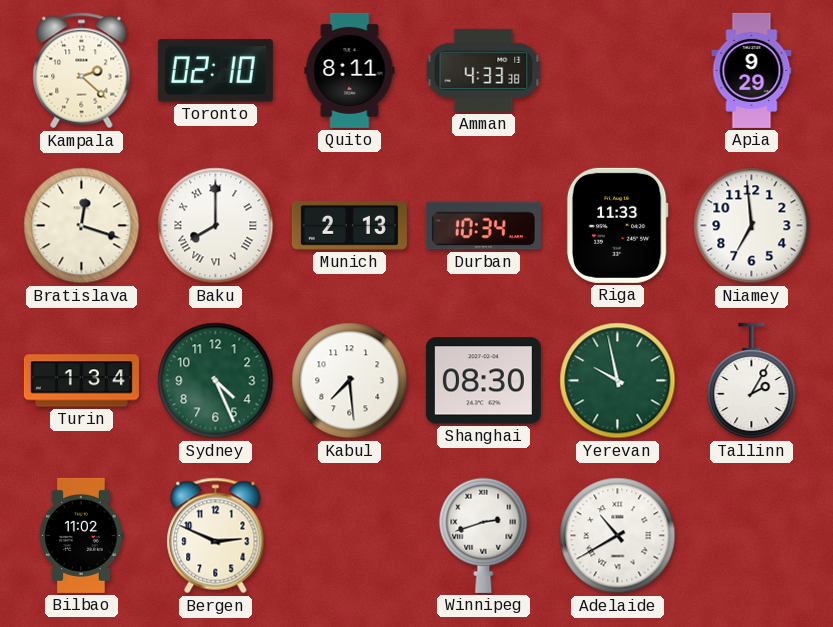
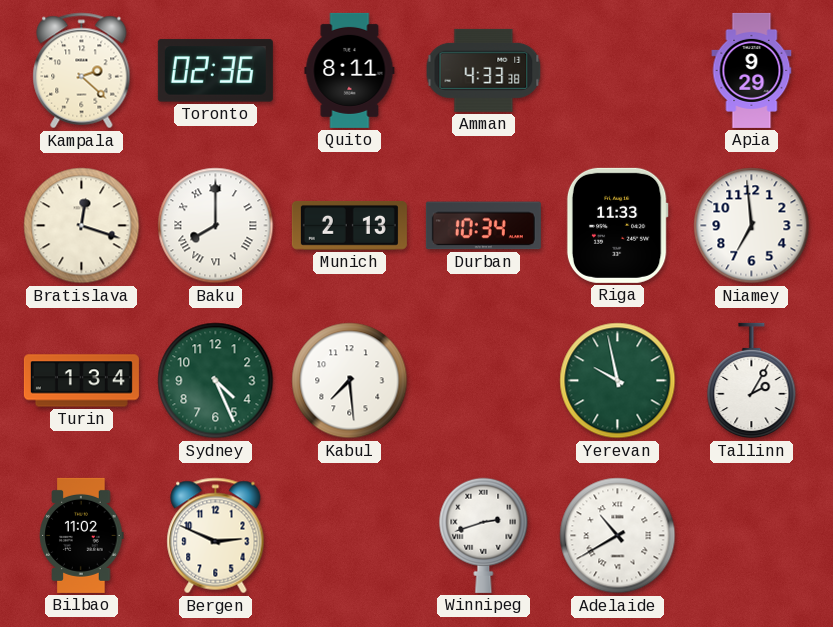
Toronto: 02:10 -> 02:36
Shanghai: 08:30 -> none
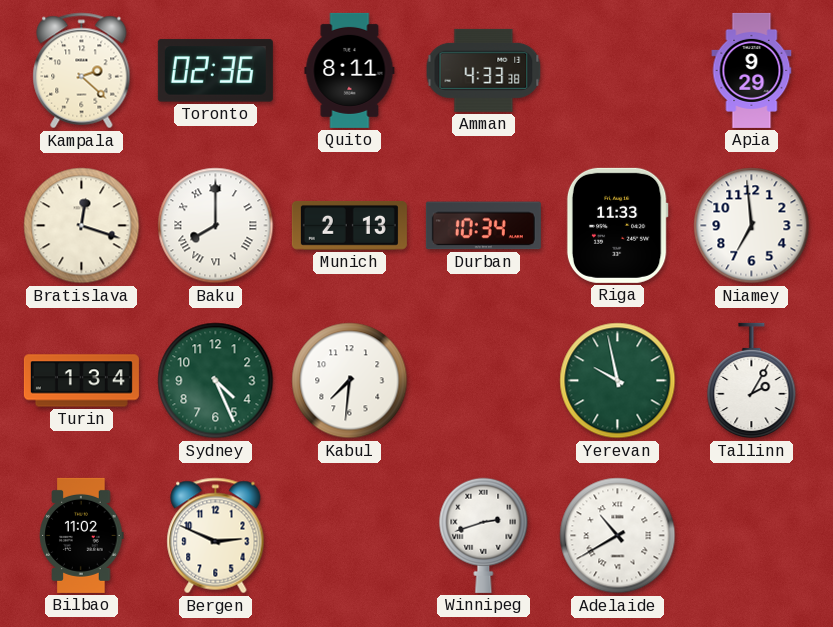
Kabul: 7:29 -> 7:31
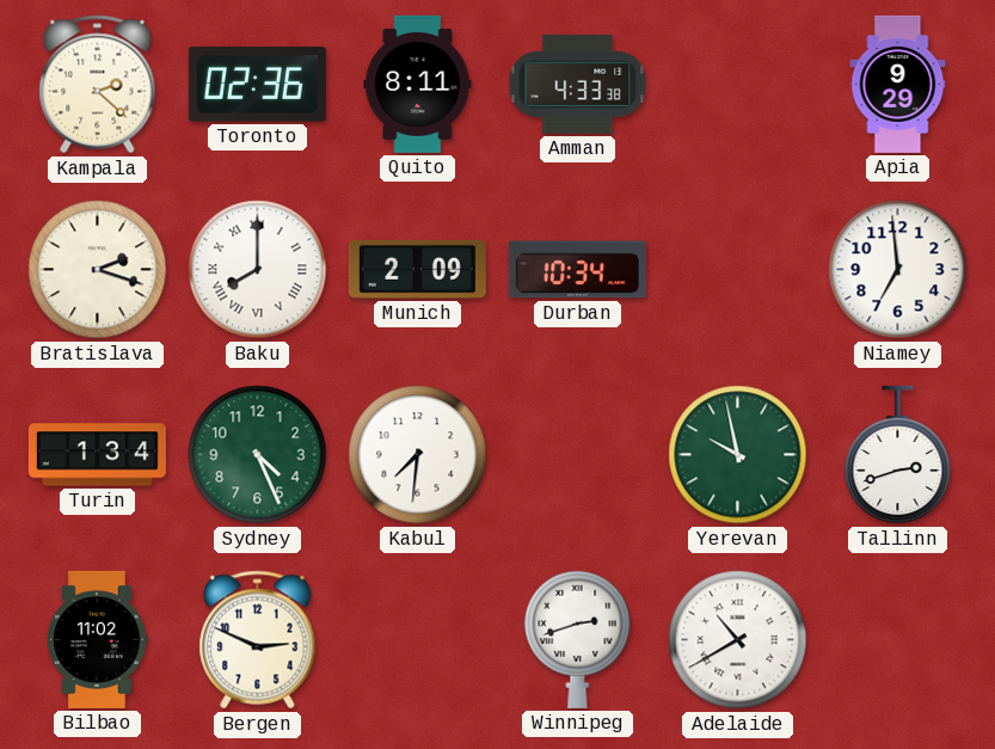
Bratislava: 12:18 -> 2:18
Munich: 2:13 -> 2:09
Riga: 11:33 -> none
Tallinn: 2:05 -> 2:42
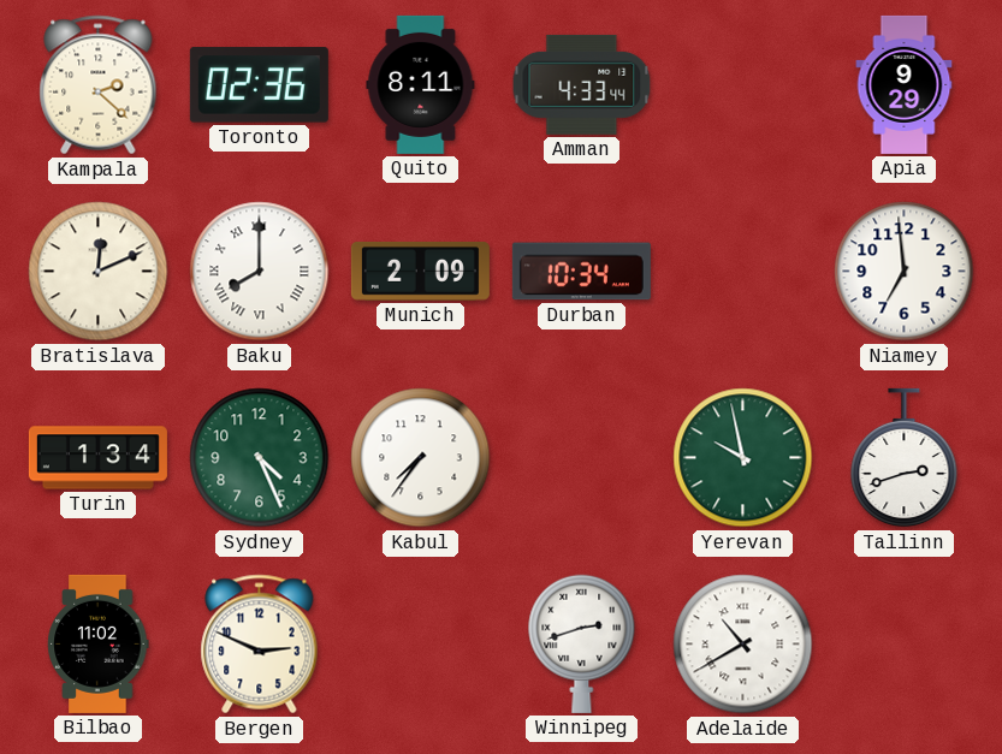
Amman: 4:33:38 -> 4:33:44
Bratislava: 2:18 -> 12:11
Kabul: 7:31 -> 7:36
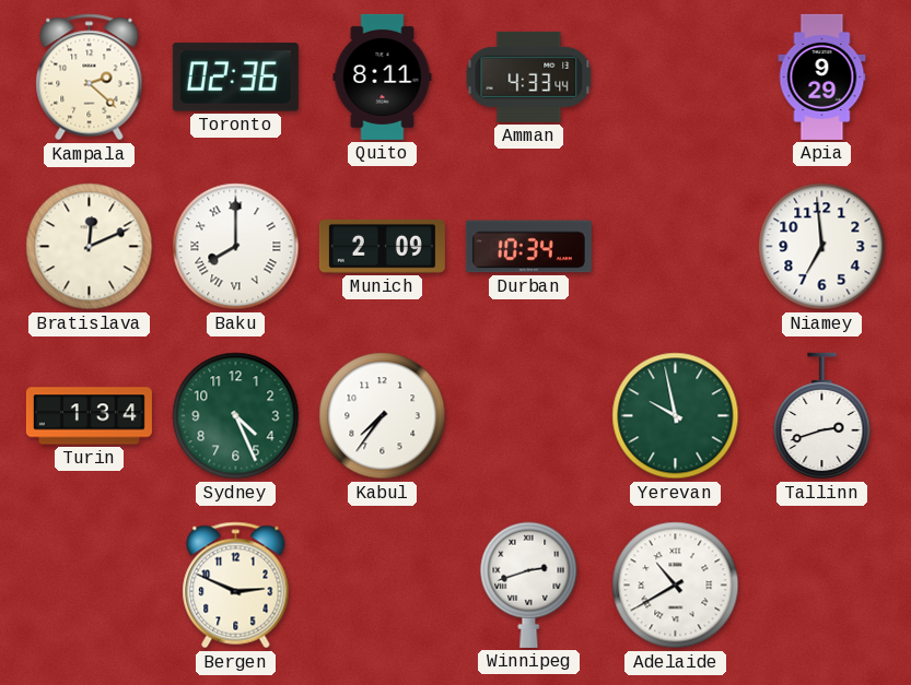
Bilbao: 11:02 -> none
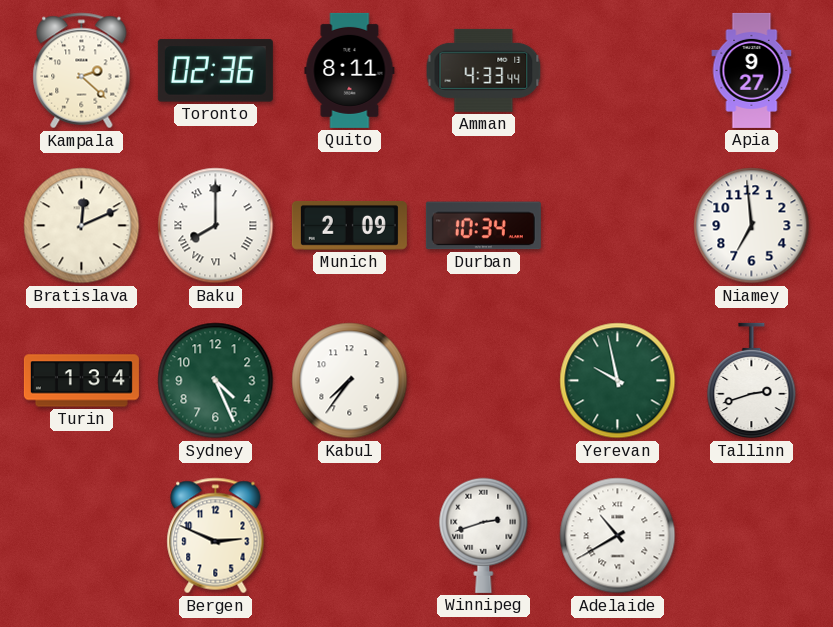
Apia: 9:29 -> 9:27
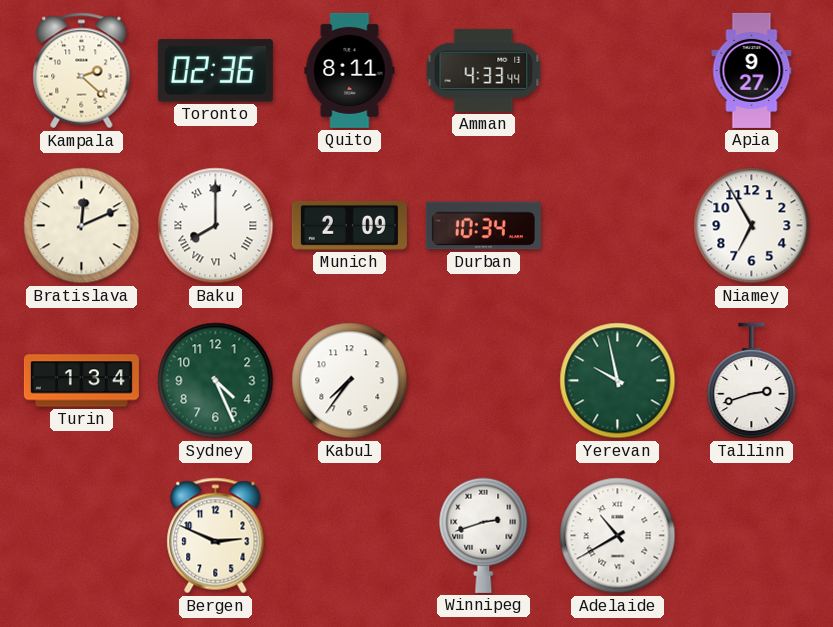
Niamey: 6:59 -> 6:55
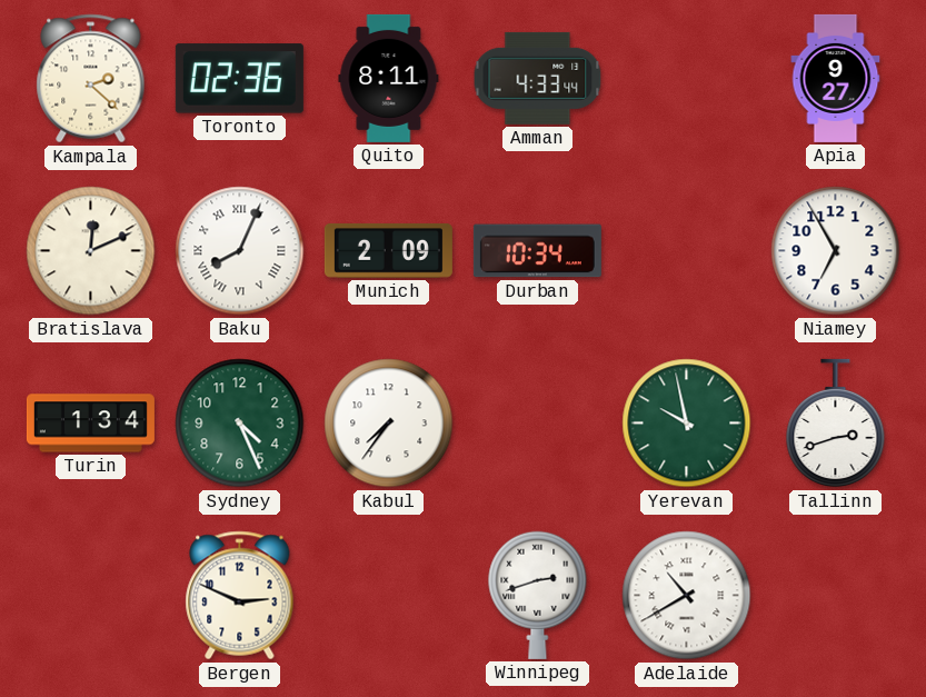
Baku: 8:00 -> 8:04
